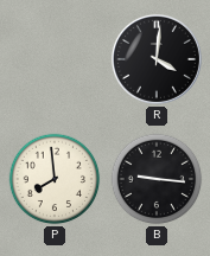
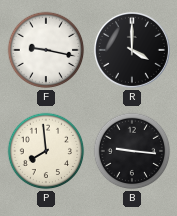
F: none -> 9:17
R: 4:01 -> 4:00
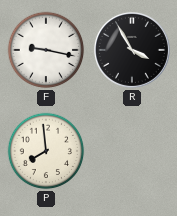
R: 4:00 -> 3:55
B: 9:16 -> none
